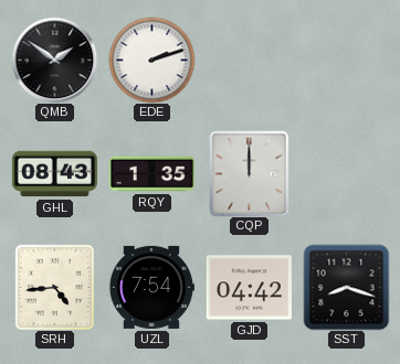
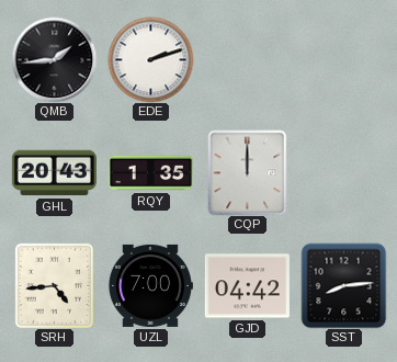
QMB: 1:51 -> 1:44
GHL: 08:43 -> 20:43
UZL: 7:54 -> 7:00
SST: 8:18 -> 8:14
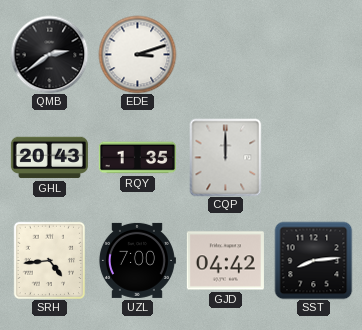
QMB: 1:44 -> 2:39
EDE: 2:12 -> 3:12
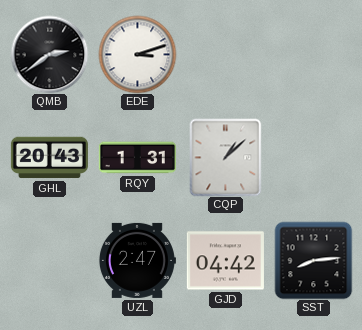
RQY: 1:35 -> 1:31
CQP: 12:00 -> 1:08
SRH: 4:44 -> none
UZL: 7:00 -> 2:47
